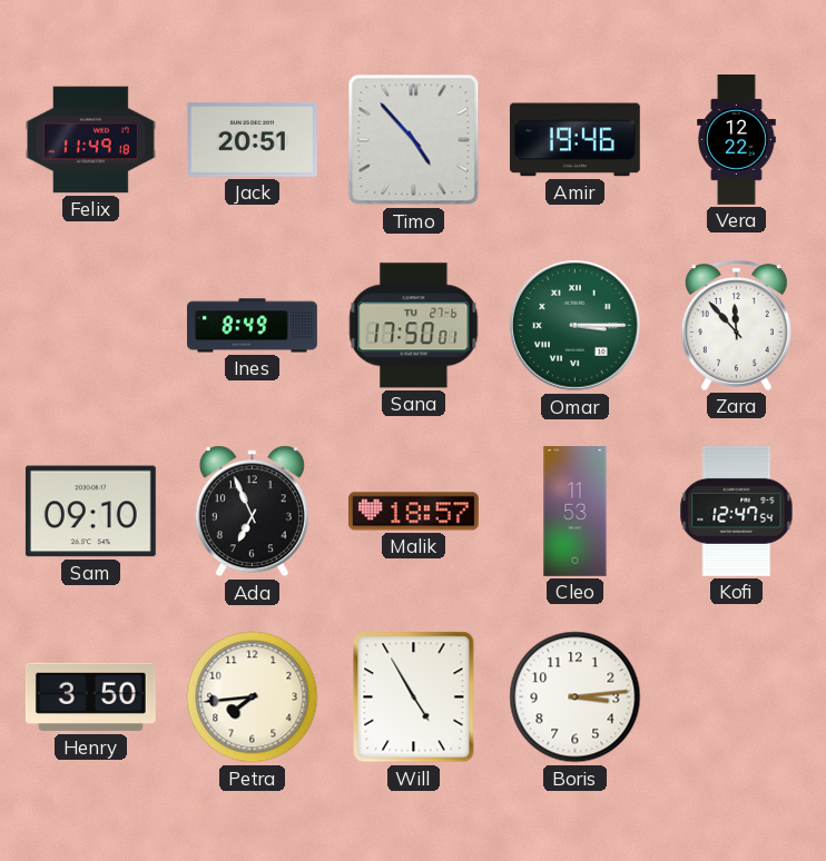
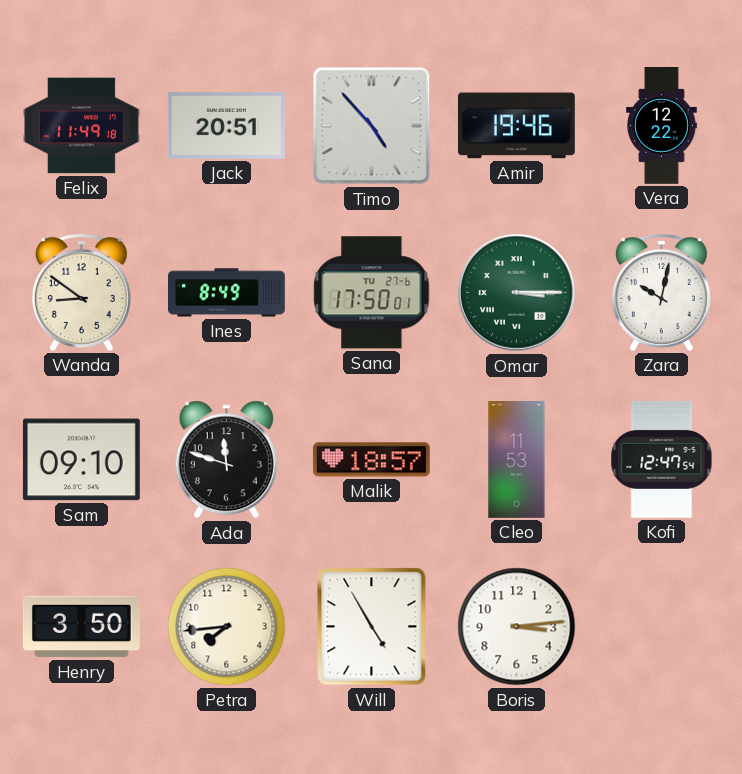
Wanda: none -> 8:51
Zara: 11:53 -> 10:02
Ada: 6:56 -> 11:48
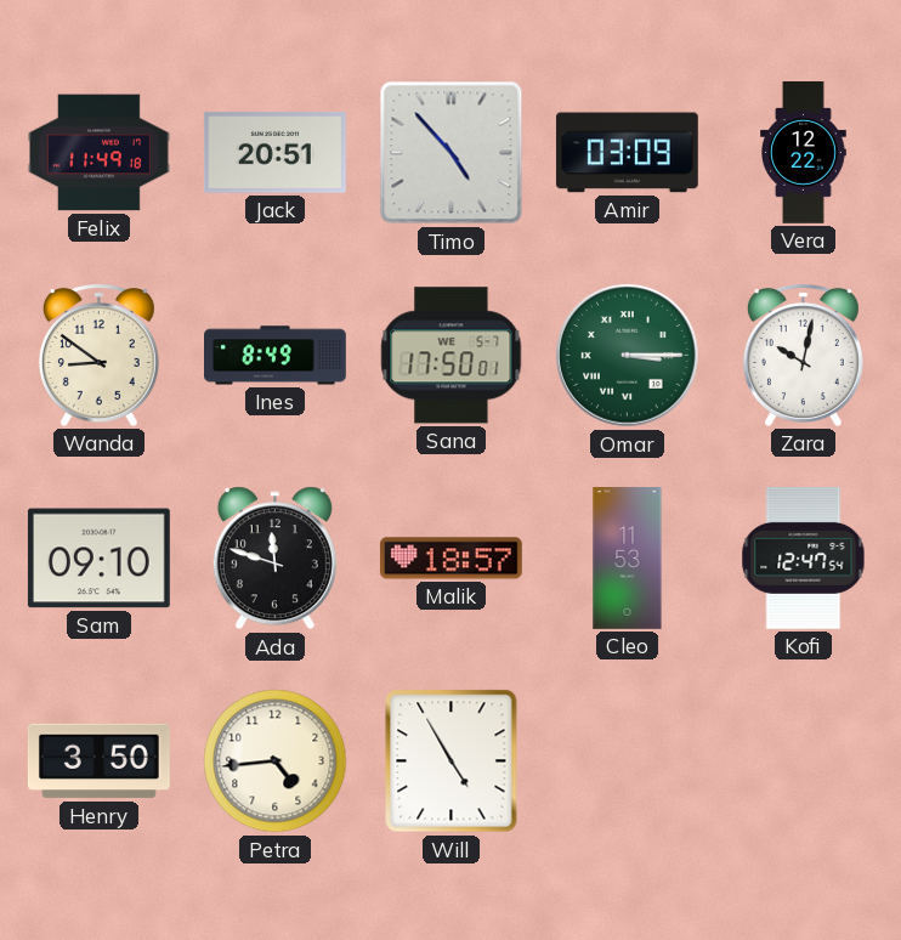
Amir: 19:46 -> 03:09
Sana date: TU 27-6 -> WE 5-7
Petra: 7:44 -> 4:44
Boris: 3:14 -> none
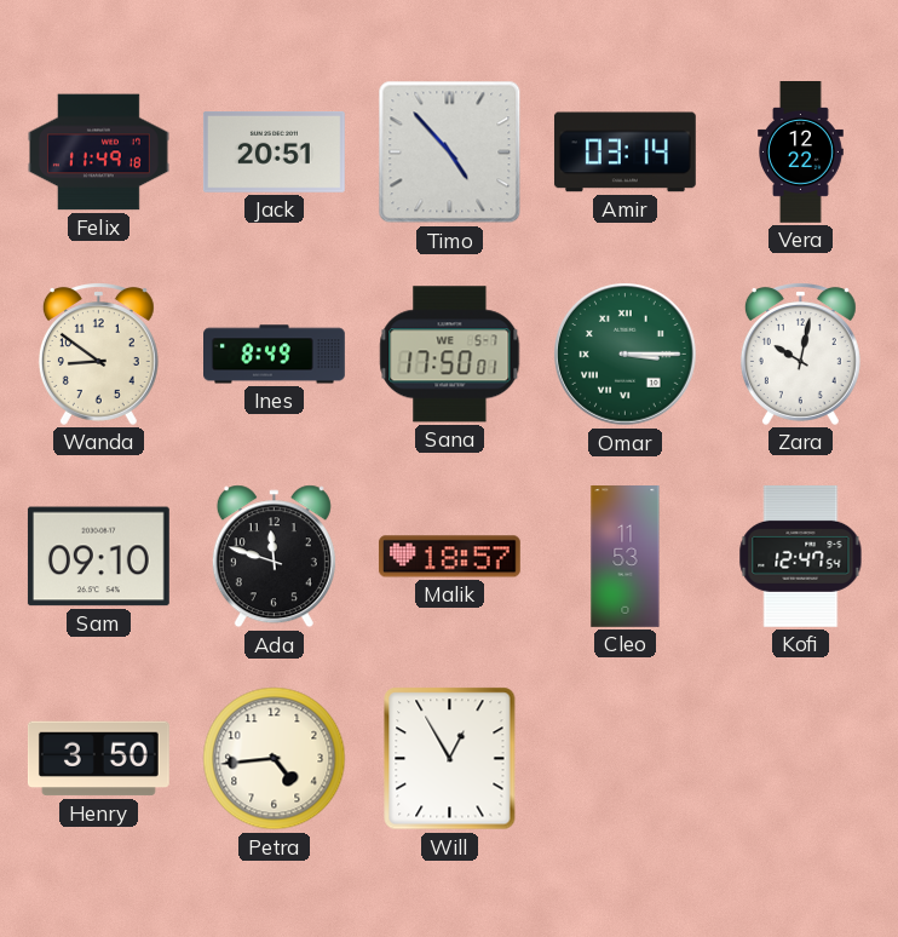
Amir: 03:09 -> 03:14
Will: 4:55 -> 12:55
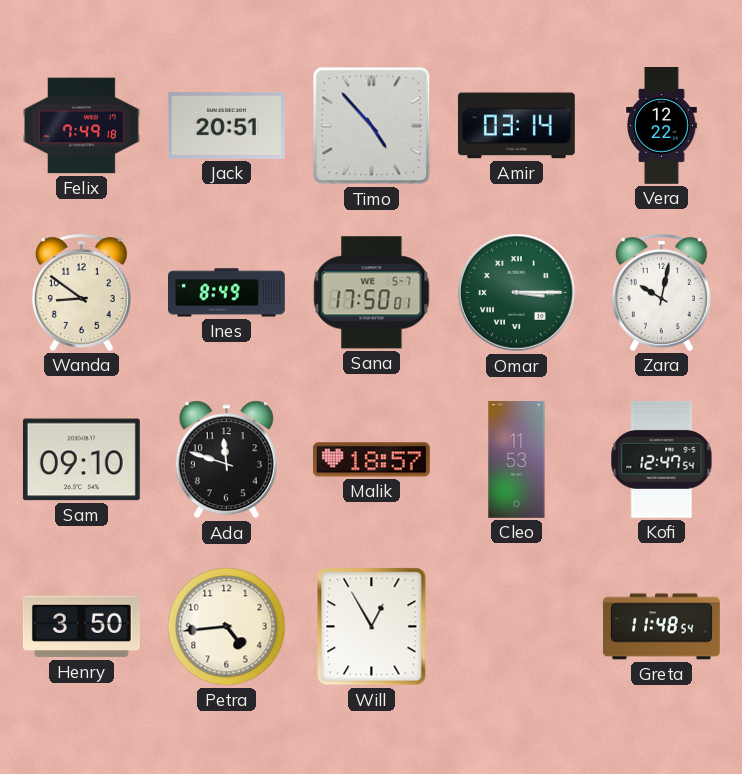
Felix: 11:49 -> 7:49
Greta: none -> 11:48
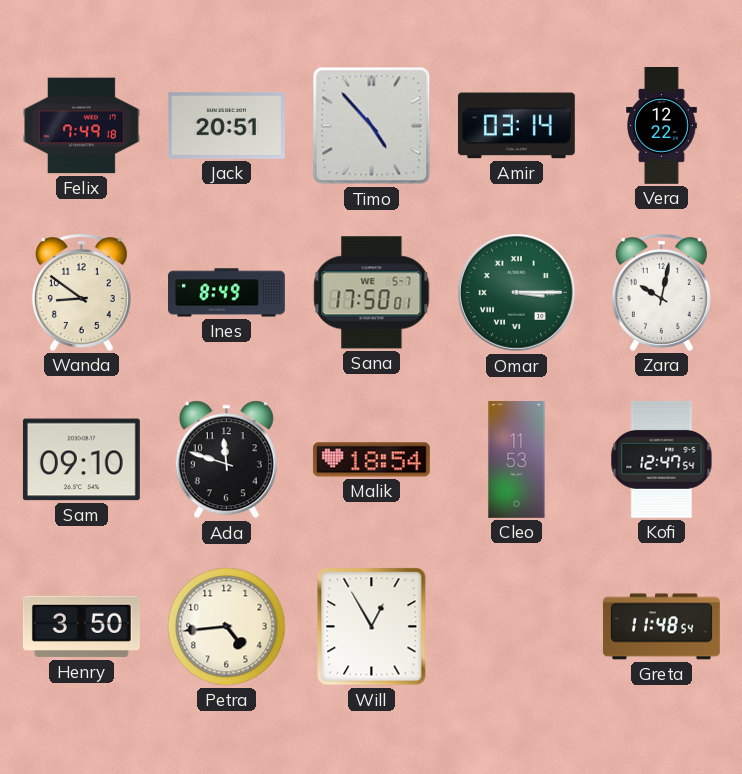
Malik: 18:57 -> 18:54
